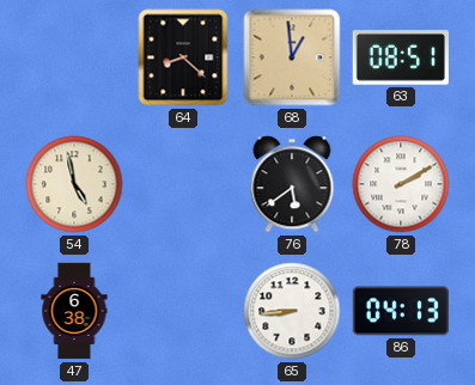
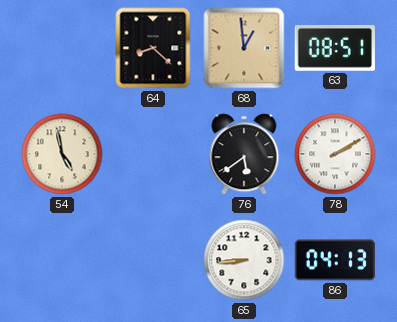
47: 6:38 -> none
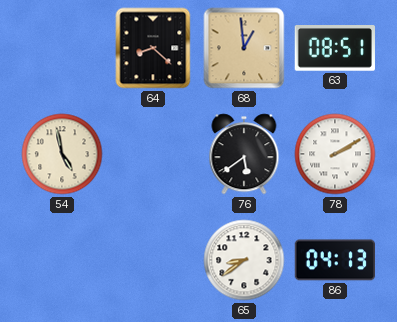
65: 8:44 -> 8:39
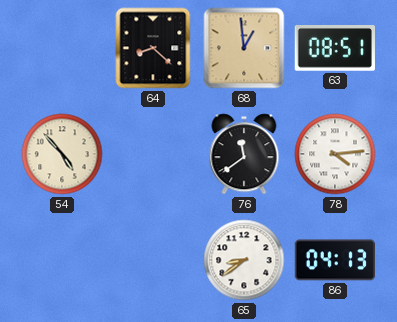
54: 4:58 -> 4:53
76: 5:39 -> 11:39
78: 2:10 -> 4:14
